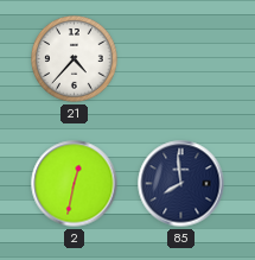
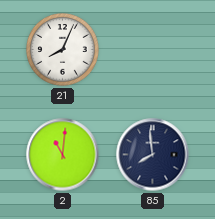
21: 4:37 -> 8:04
2: 12:32 -> 11:01
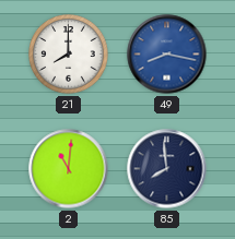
21: 8:04 -> 8:00
49: none -> 8:17
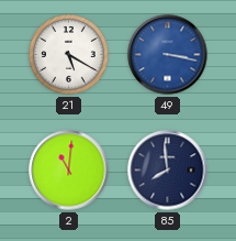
21: 8:00 -> 5:20
49: 8:17 -> 3:17
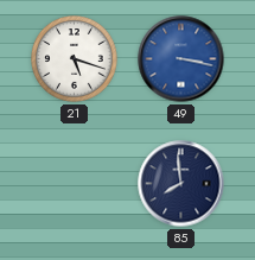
21: 5:20 -> 5:18
2: 11:01 -> none
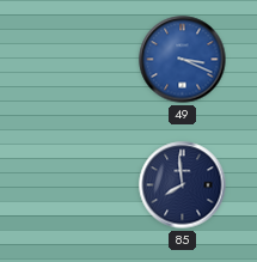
21: 5:18 -> none
49: 3:17 -> 3:19
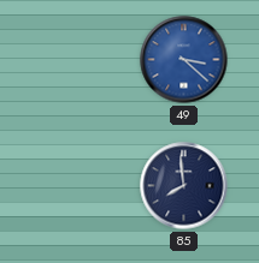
49: 3:19 -> 3:22
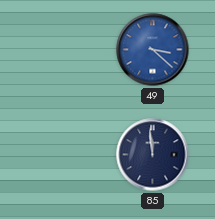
85: 7:59 -> 11:59
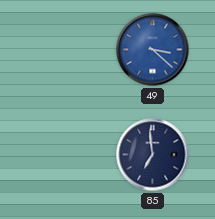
85: 11:59 -> 6:59
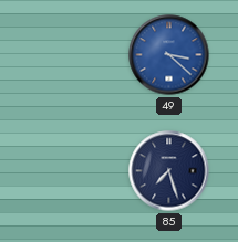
85: 6:59 -> 7:27
